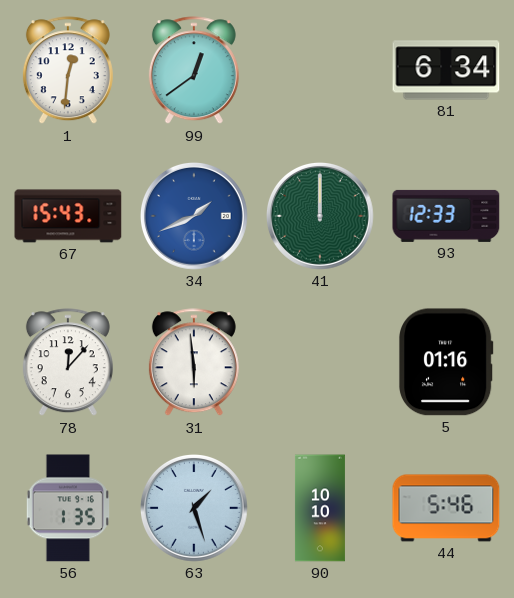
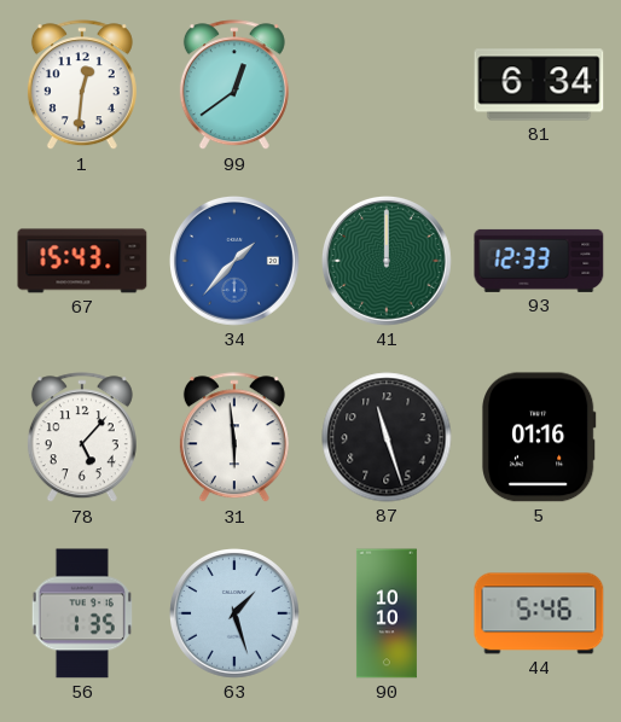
34: 1:41 -> 1:37
78: 12:07 -> 5:07
87: none -> 11:27
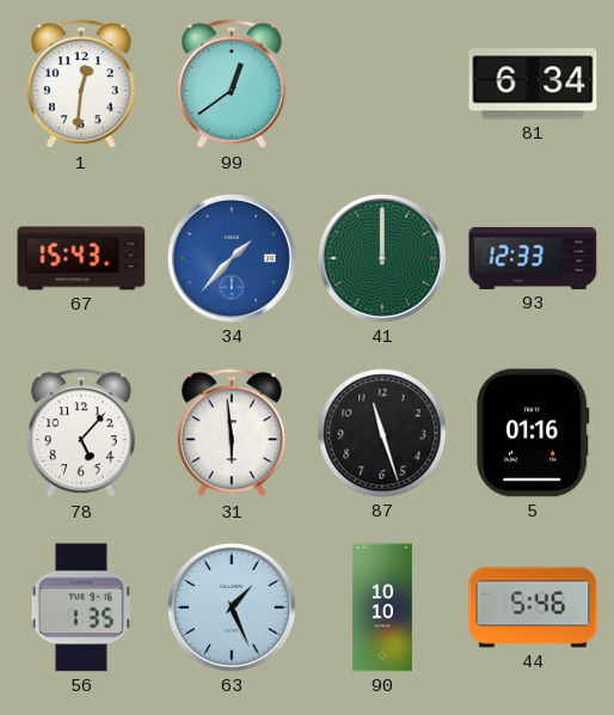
63: 1:27 -> 1:26
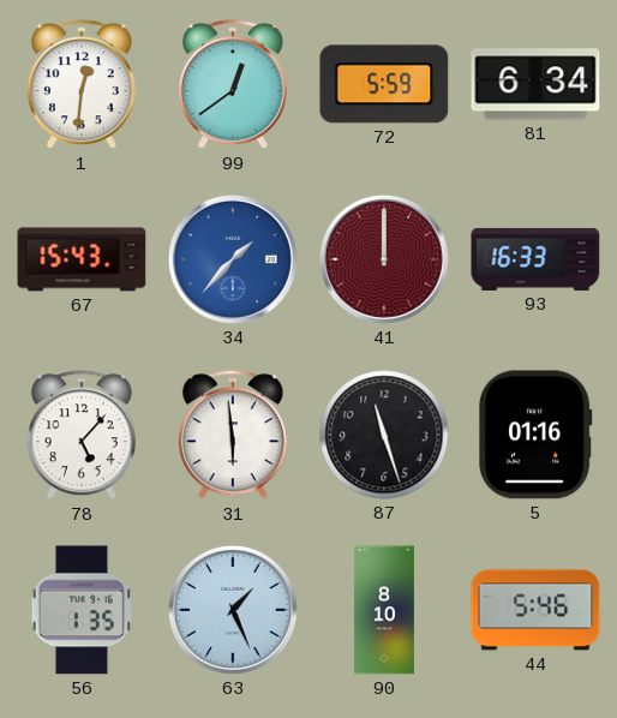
72: none -> 5:59
41 dial: green -> burgundy
93: 12:33 -> 16:33
90: 10:10 -> 8:10
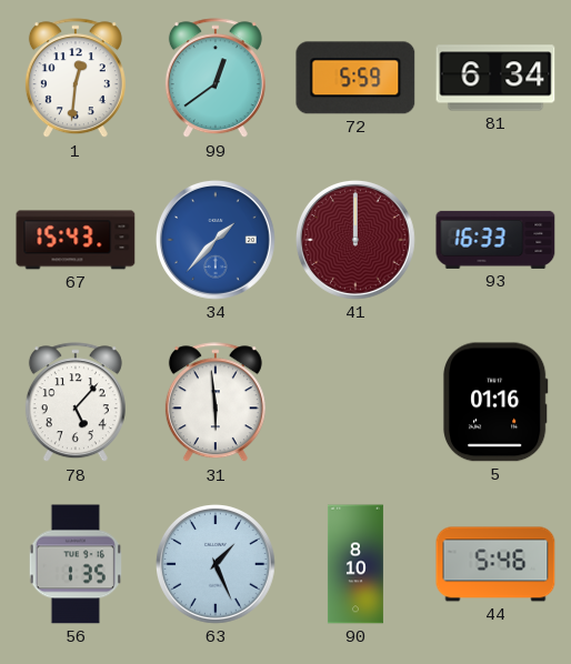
87: 11:27 -> none
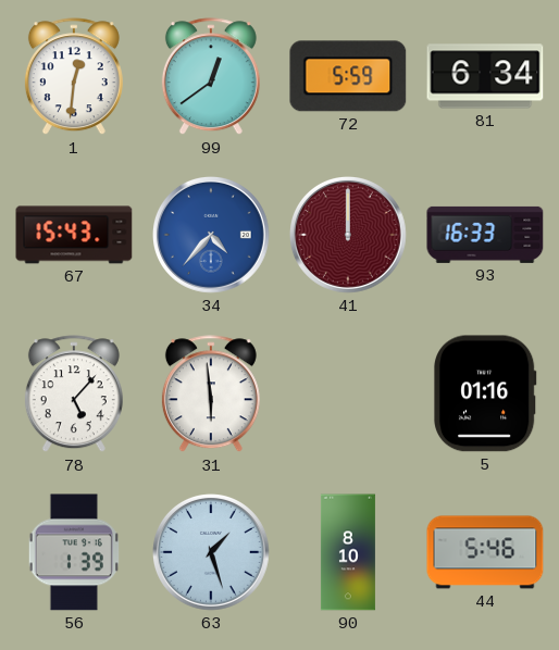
34: 1:37 -> 4:37
56: 1:35 -> 1:39
63: 1:26 -> 1:27
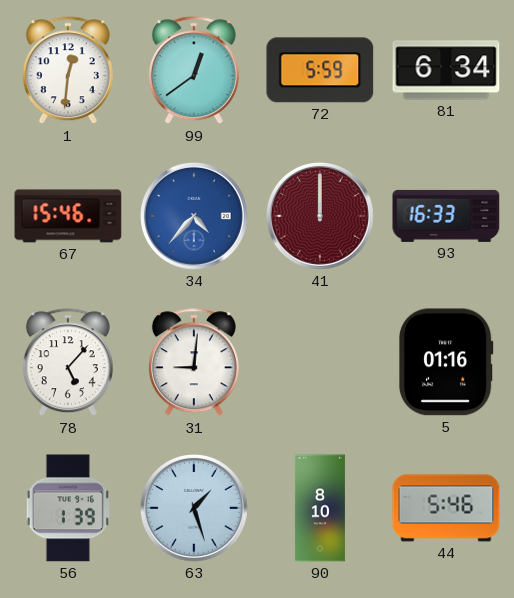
67: 15:43 -> 15:46
31: 5:59 -> 9:01
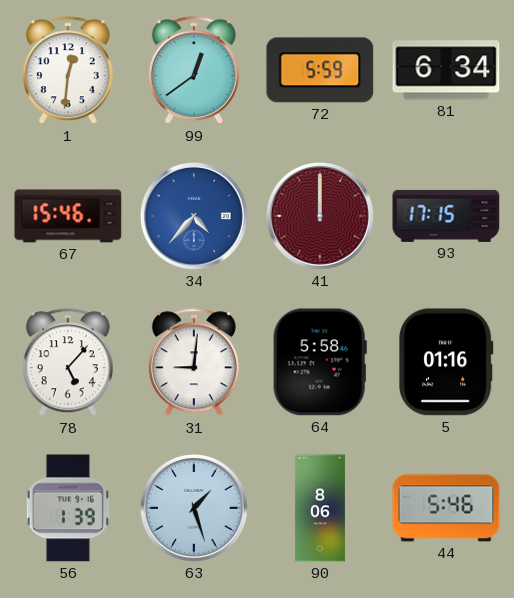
93: 16:33 -> 17:15
64: none -> 5:58
90: 8:10 -> 8:06
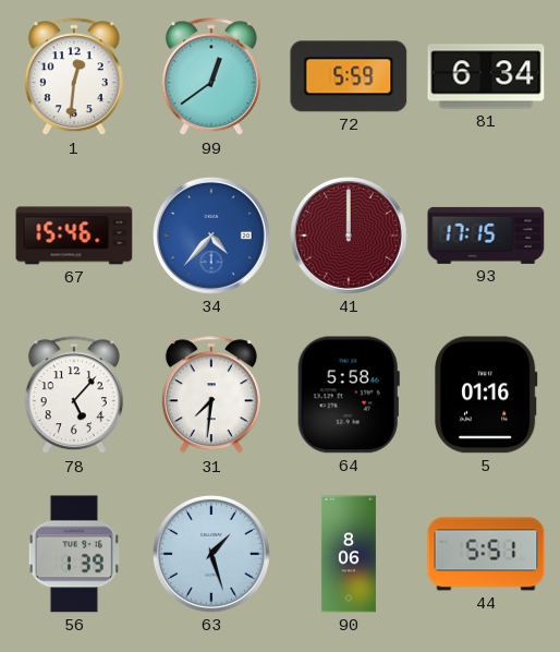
31: 9:01 -> 7:31
44: 5:46 -> 5:51
